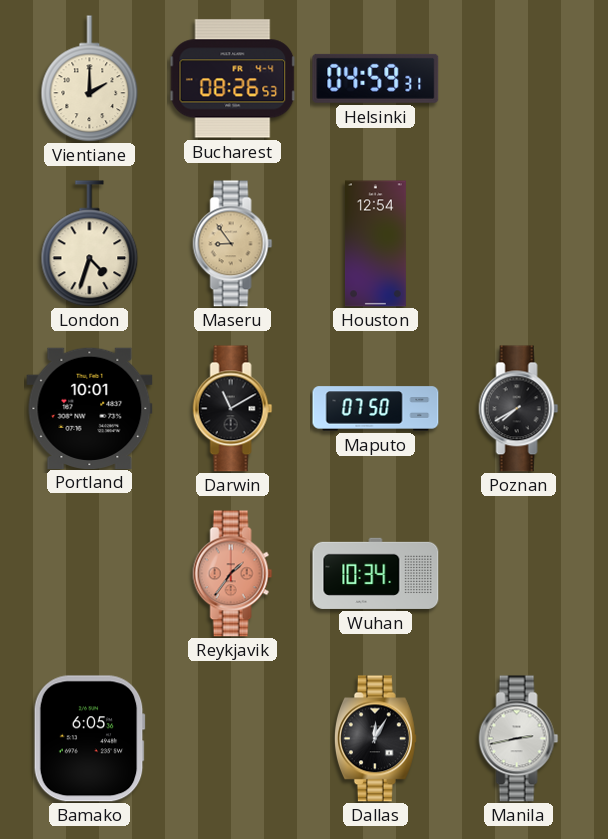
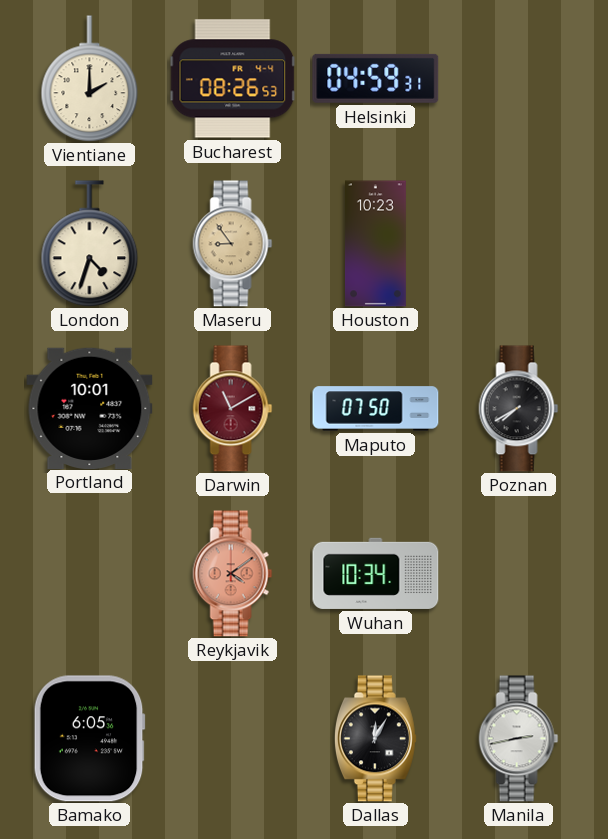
Houston: 12:54 -> 10:23
Darwin dial: black -> burgundy
Reykjavik: 1:36 -> 4:09
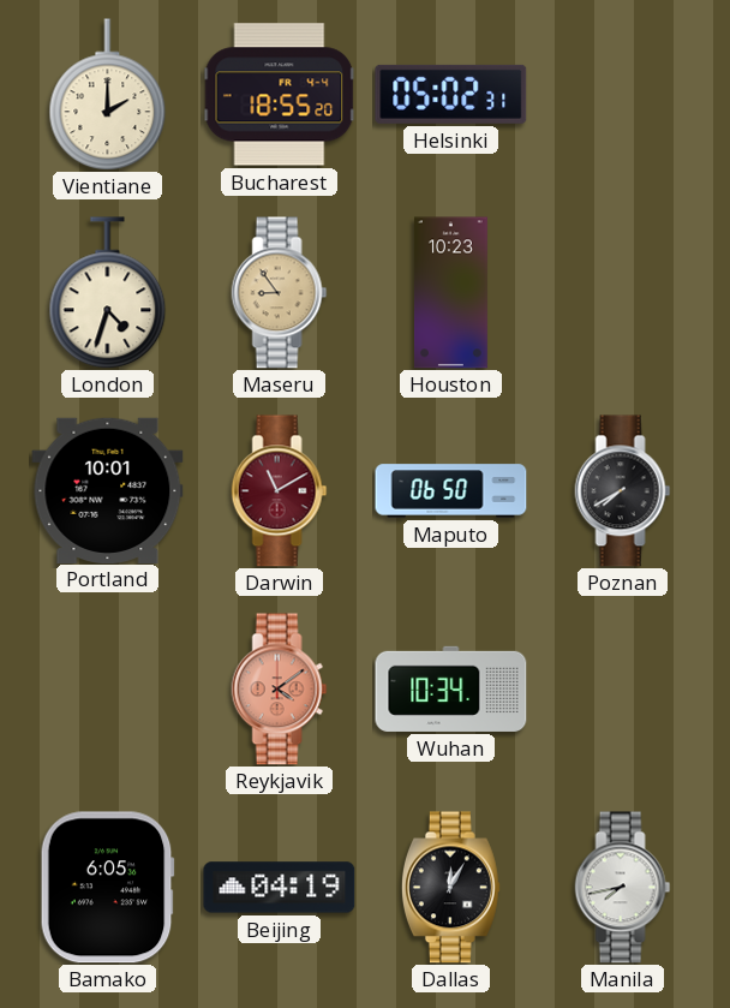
Bucharest: 08:26 -> 18:55
Helsinki: 04:59 -> 05:02
Maputo: 07:50 -> 06:50
Beijing: none -> 04:19
Manila: 2:43 -> 7:43
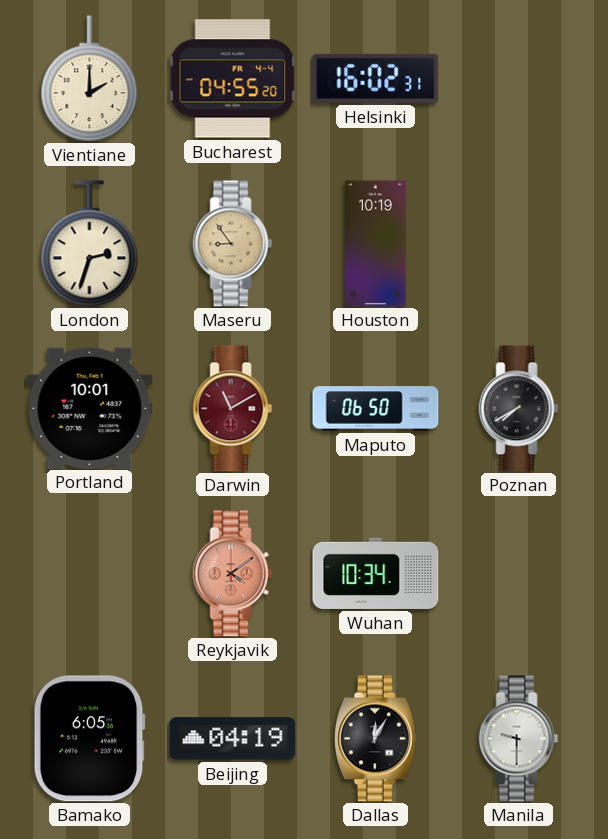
Bucharest: 18:55 -> 04:55
Helsinki: 05:02 -> 16:02
London: 4:33 -> 2:33
Houston: 10:23 -> 10:19
Manila: 7:43 -> 9:30
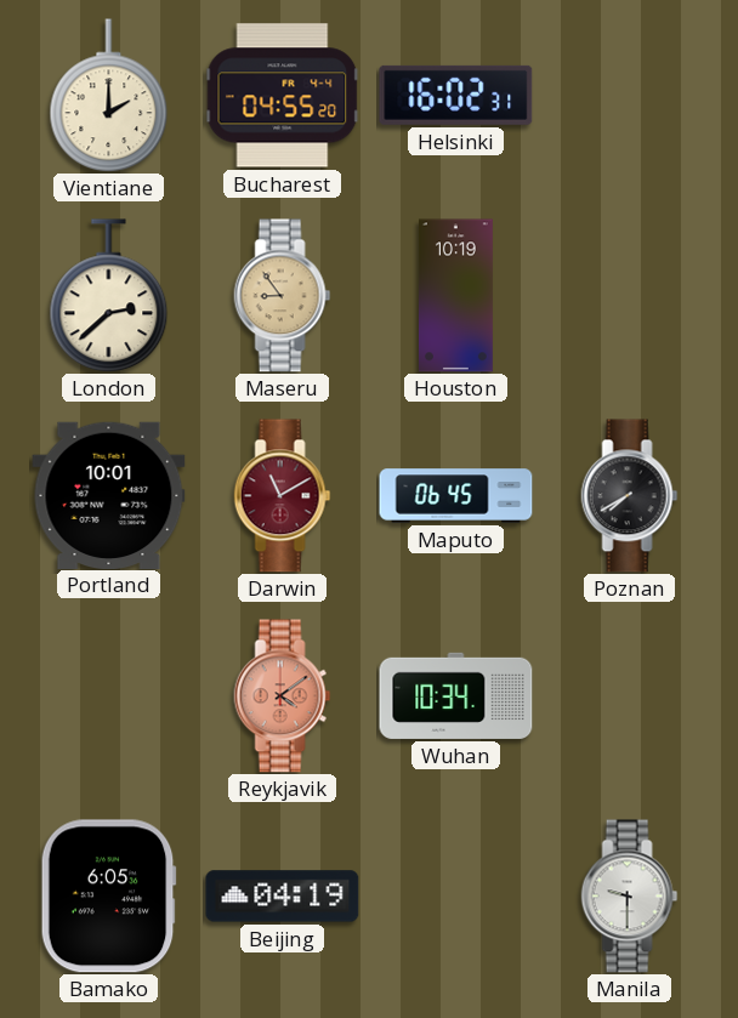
London: 2:33 -> 2:38
Maputo: 06:50 -> 06:45
Dallas: 12:05 -> none
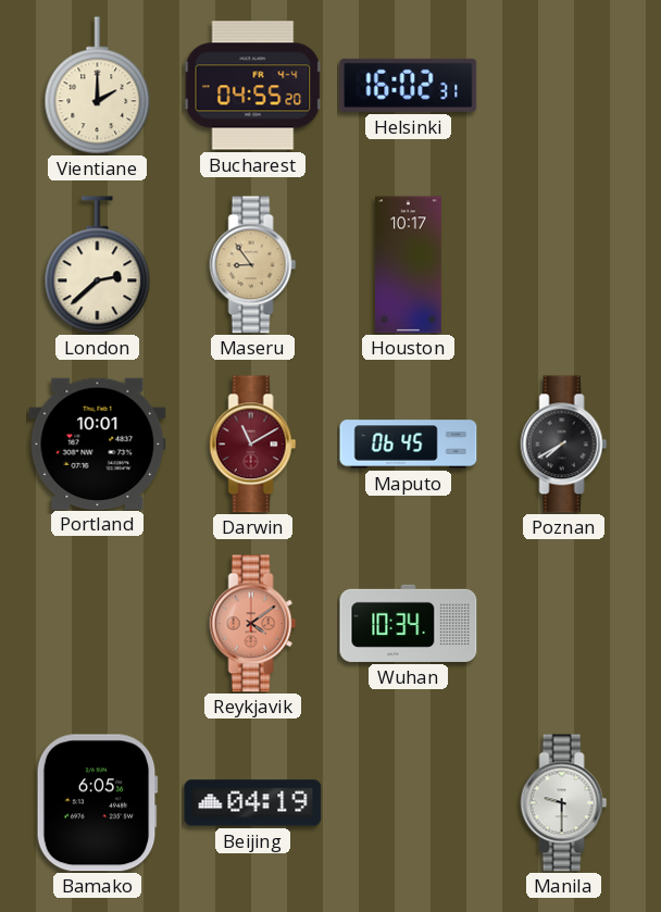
Houston: 10:19 -> 10:17
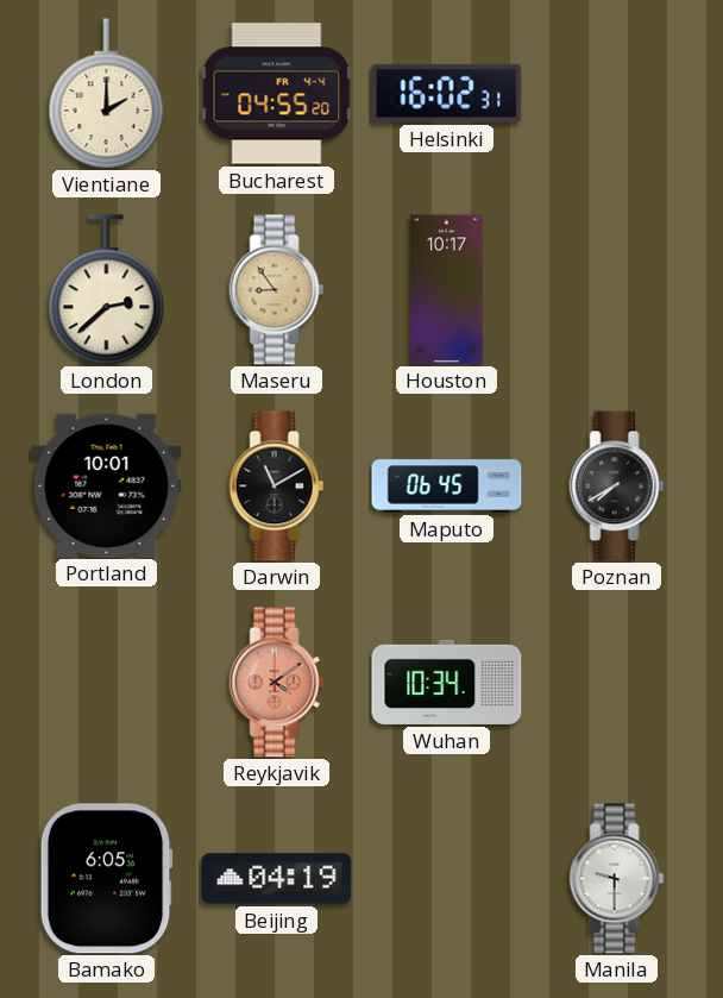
Darwin dial: burgundy -> black
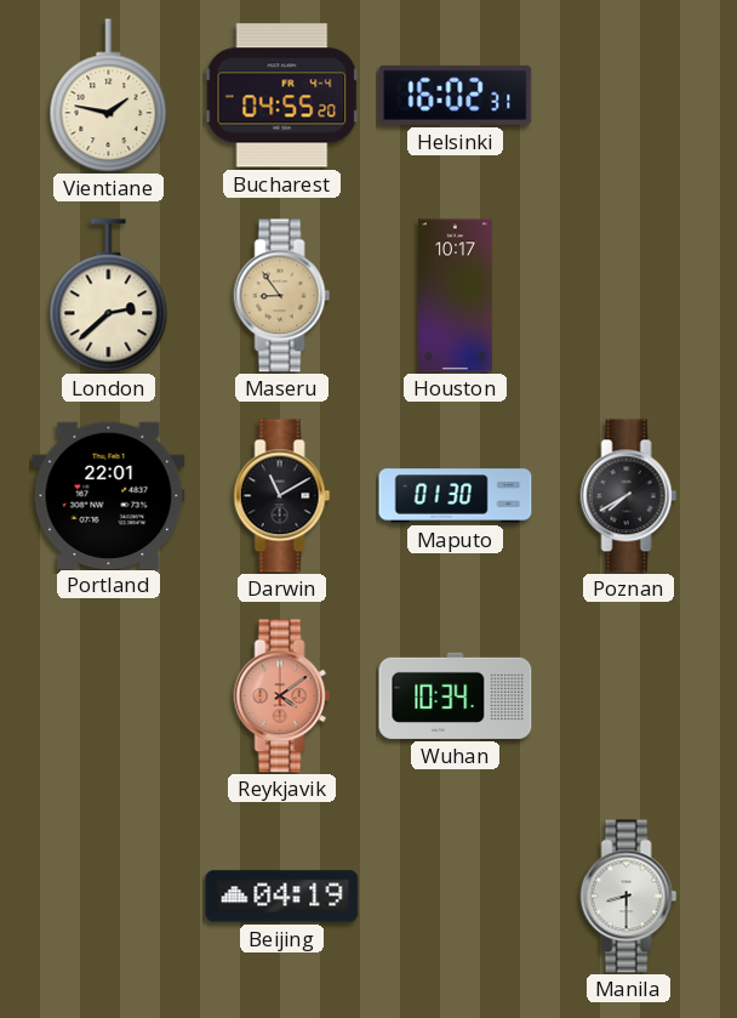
Vientiane: 2:00 -> 1:47
Portland: 10:01 -> 22:01
Maputo: 06:45 -> 01:30
Bamako: 6:05 -> none
Manila: 9:30 -> 8:30
